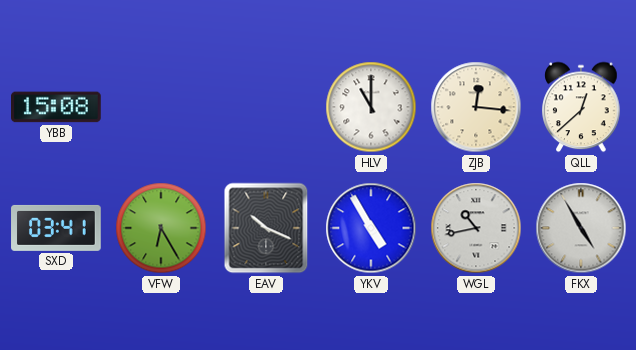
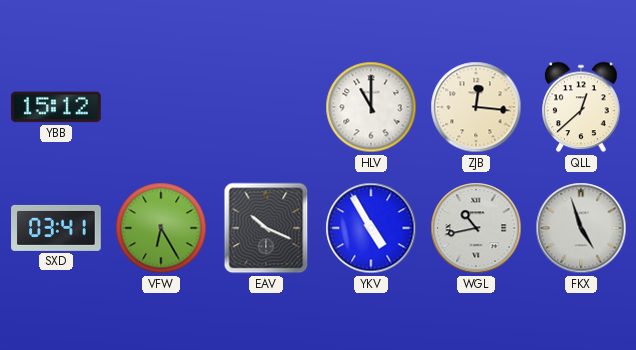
YBB: 15:08 -> 15:12
FKX: 4:55 -> 4:57
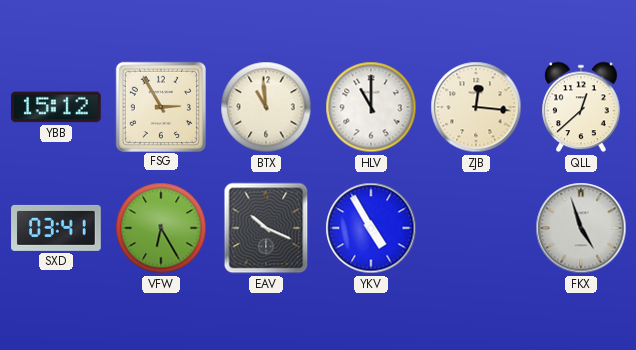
FSG: none -> 2:55
BTX: none -> 10:59
WGL: 10:43 -> none
